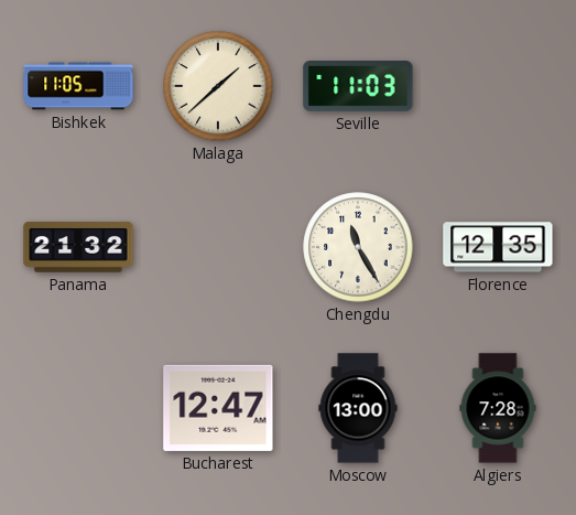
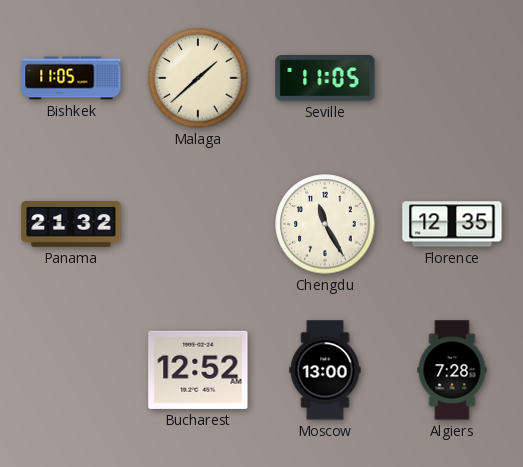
Seville: 11:03 -> 11:05
Bucharest: 12:47 -> 12:52
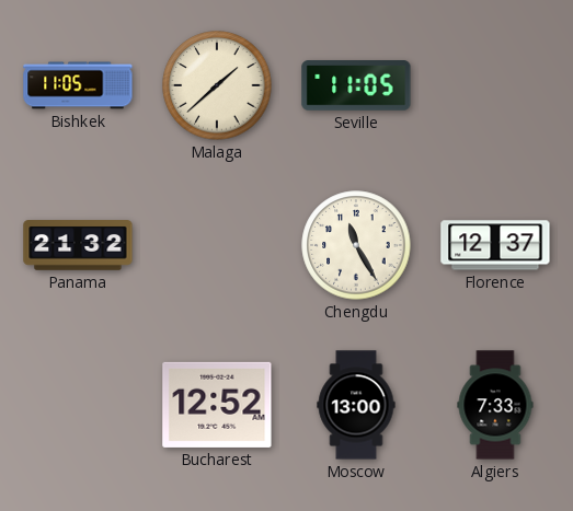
Florence: 12:35 -> 12:37
Algiers: 7:28 -> 7:33
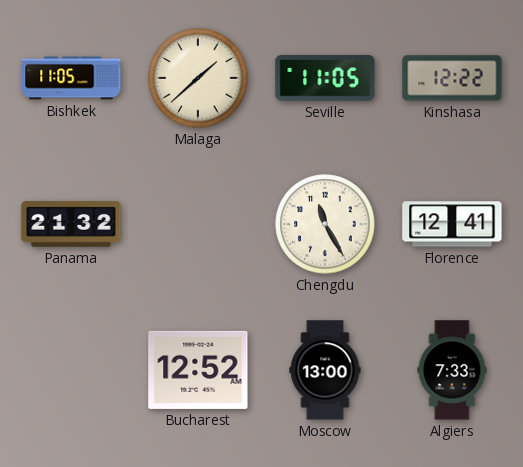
Kinshasa: none -> 12:22
Florence: 12:37 -> 12:41
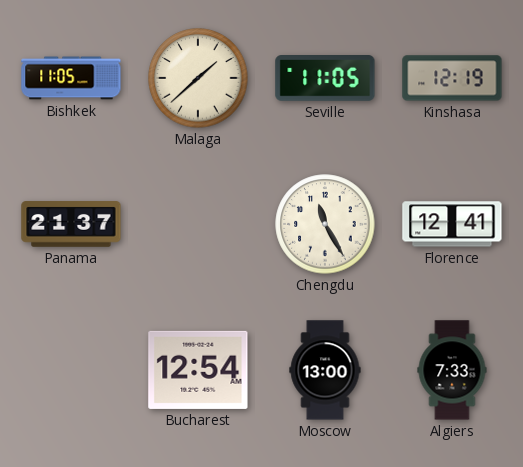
Kinshasa: 12:22 -> 12:19
Panama: 21:32 -> 21:37
Bucharest: 12:52 -> 12:54
